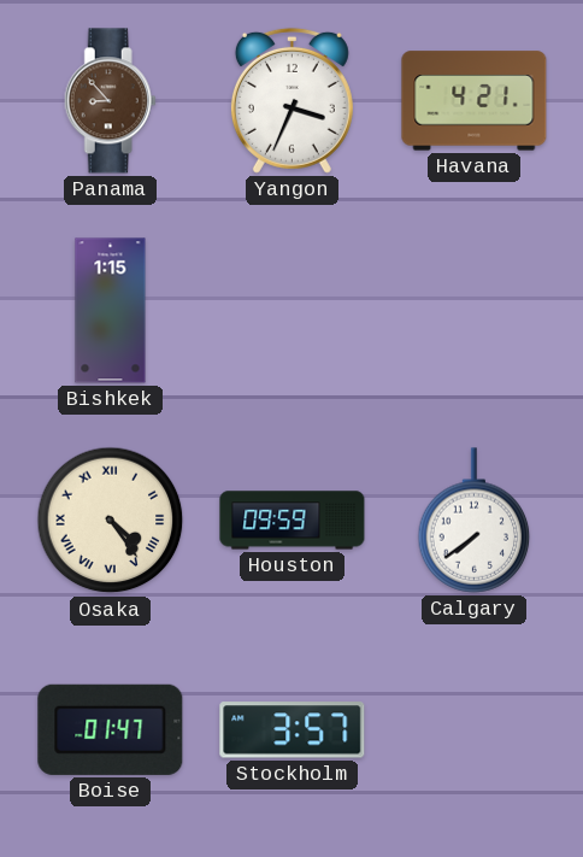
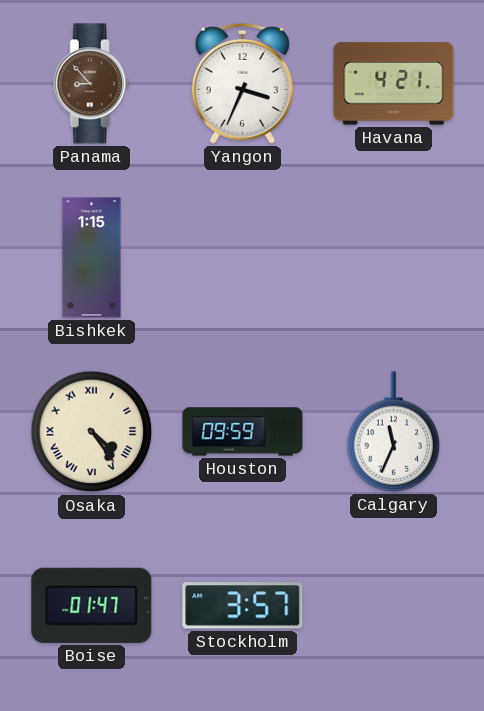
Calgary: 7:39 -> 11:34
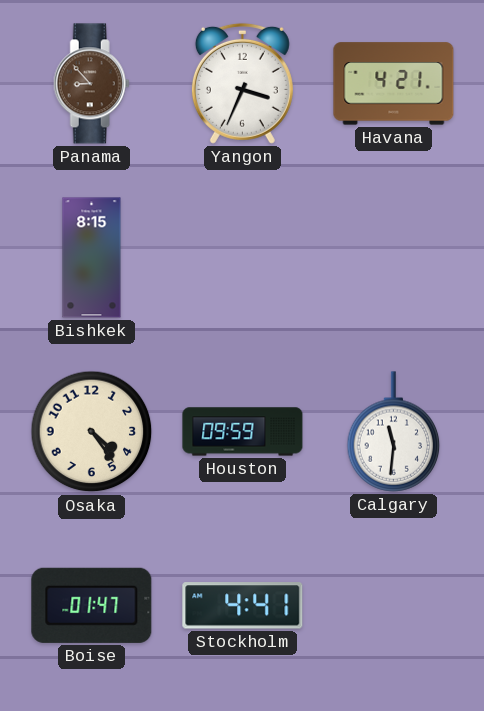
Bishkek: 1:15 -> 8:15
Osaka numerals: Roman -> Arabic
Calgary: 11:34 -> 11:31
Stockholm: 3:57 -> 4:41
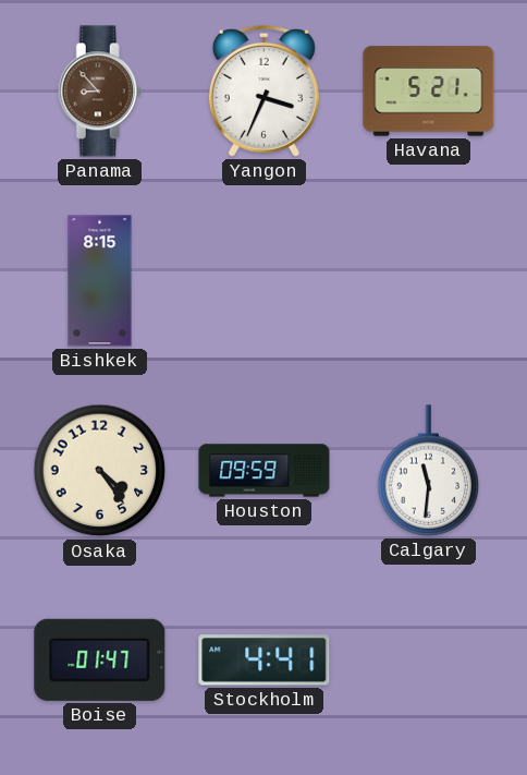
Havana: 4:21 -> 5:21
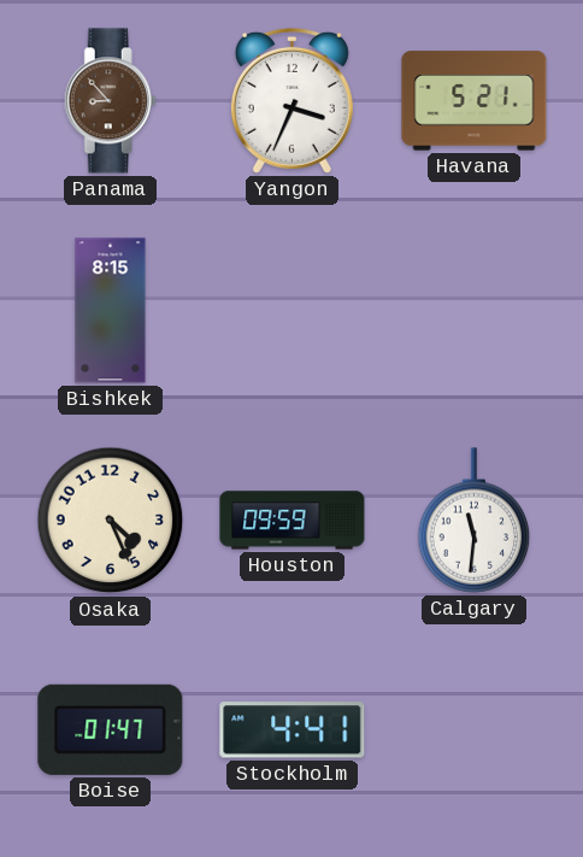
Osaka: 4:24 -> 4:26
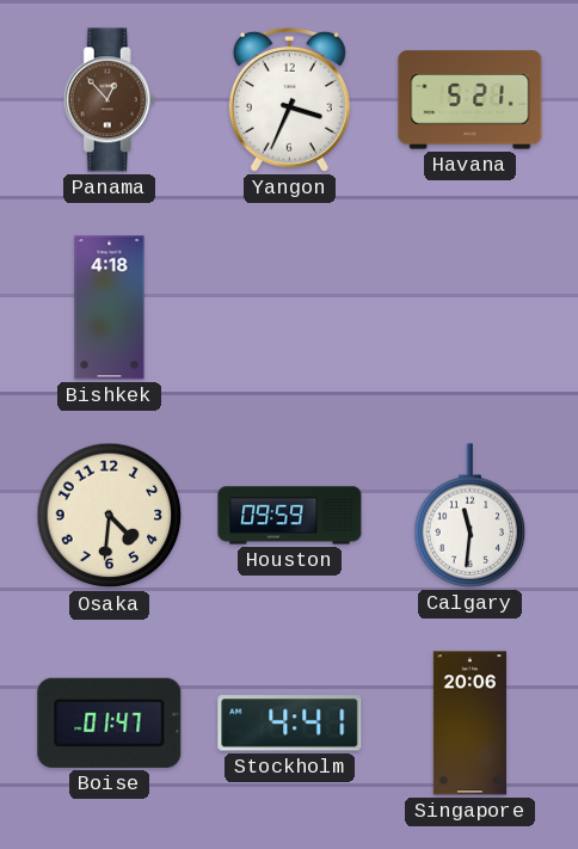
Panama: 8:53 -> 12:53
Bishkek: 8:15 -> 4:18
Osaka: 4:26 -> 4:31
Singapore: none -> 20:06
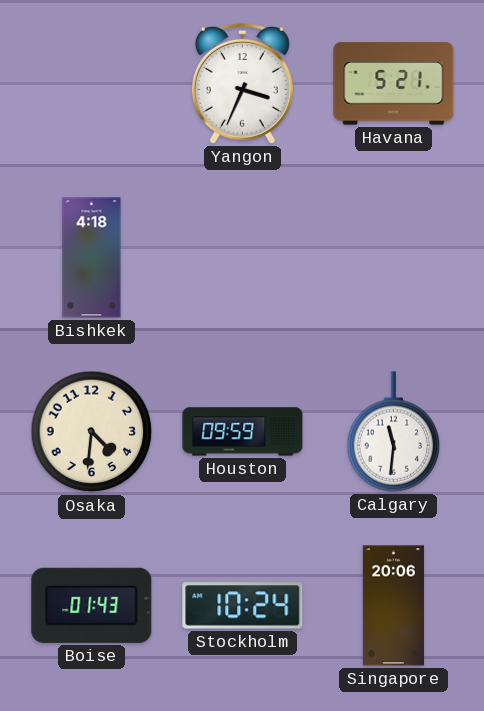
Panama: 12:53 -> none
Boise: 01:47 -> 01:43
Stockholm: 4:41 -> 10:24
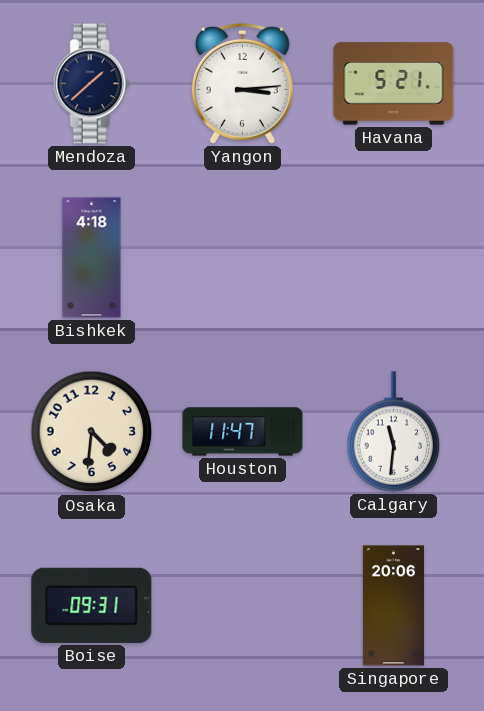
Mendoza: none -> 1:38
Yangon: 3:34 -> 3:14
Houston: 09:59 -> 11:47
Boise: 01:43 -> 09:31
Stockholm: 10:24 -> none
